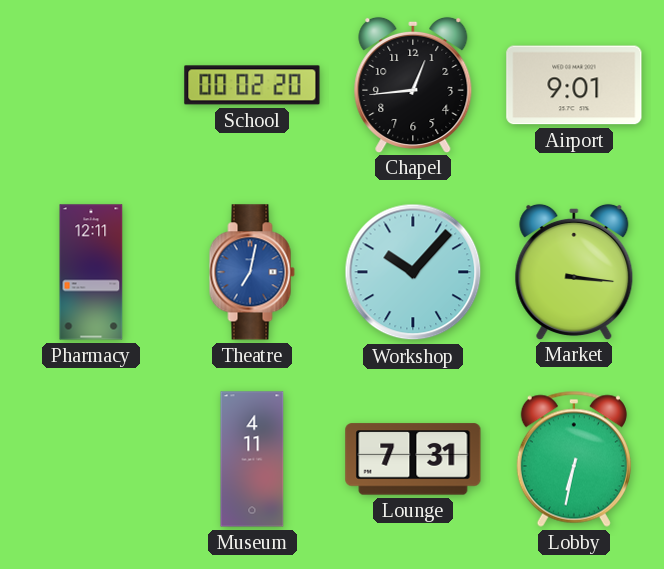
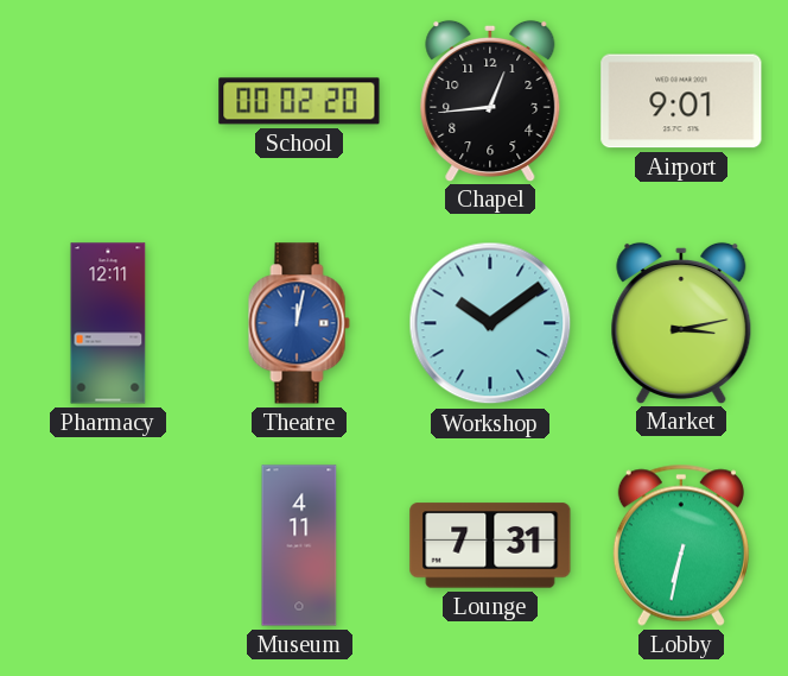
Theatre: 7:02 -> 12:02
Workshop: 10:07 -> 10:09
Market: 3:16 -> 3:13
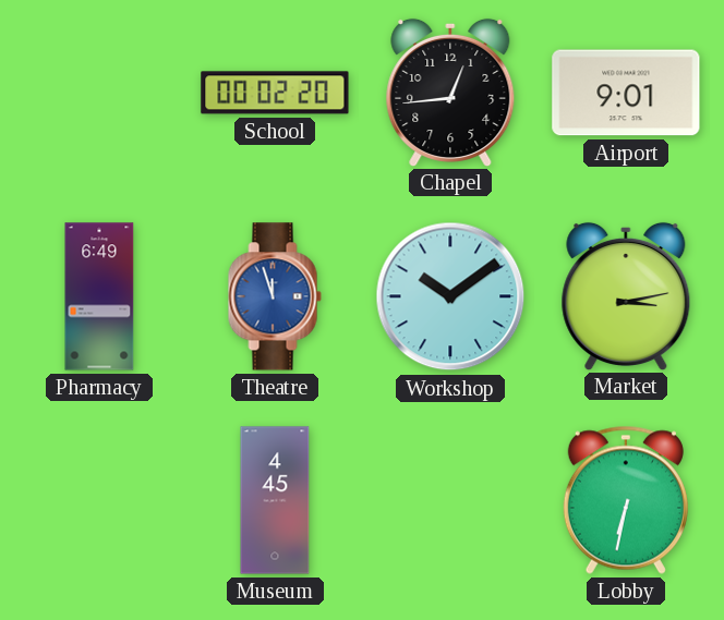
Pharmacy: 12:11 -> 6:49
Theatre: 12:02 -> 11:57
Museum: 4:11 -> 4:45
Lounge: 7:31 -> none
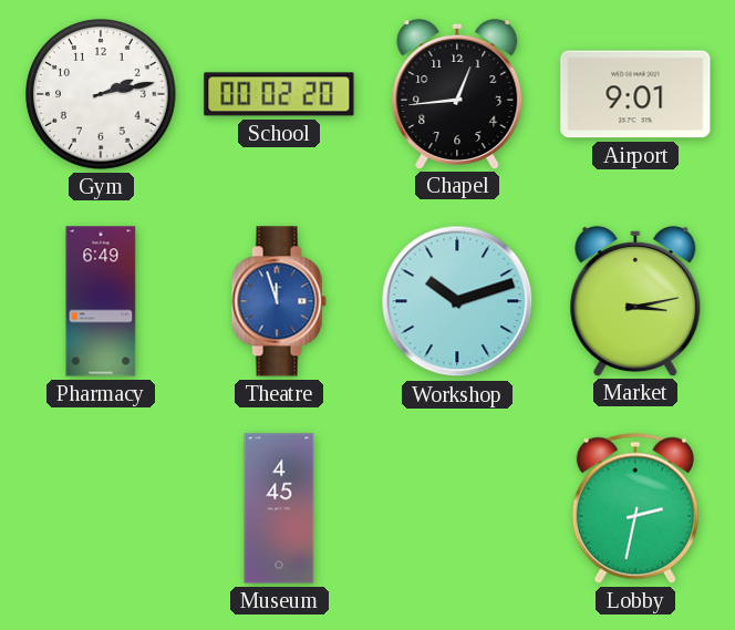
Gym: none -> 2:13
Workshop: 10:09 -> 10:12
Lobby: 6:32 -> 2:32
